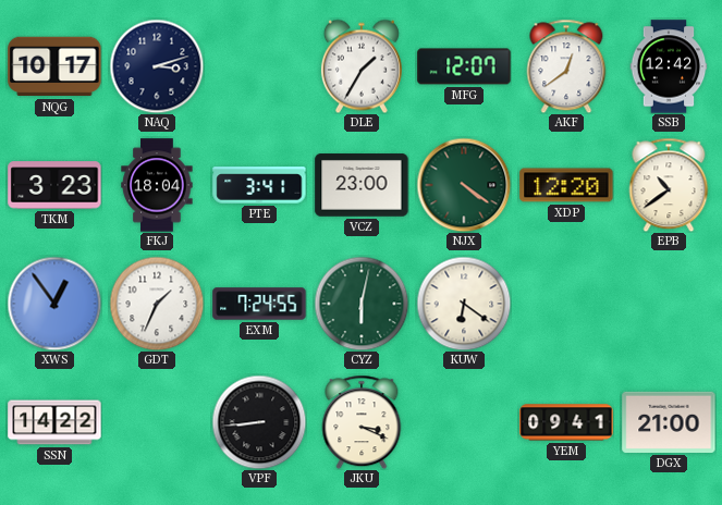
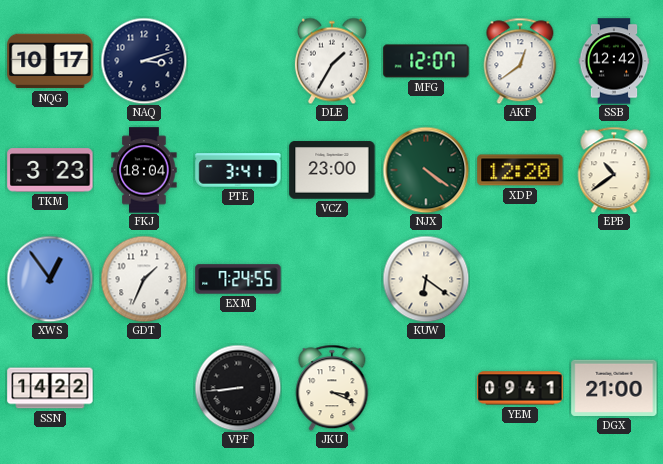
CYZ: 6:02 -> none
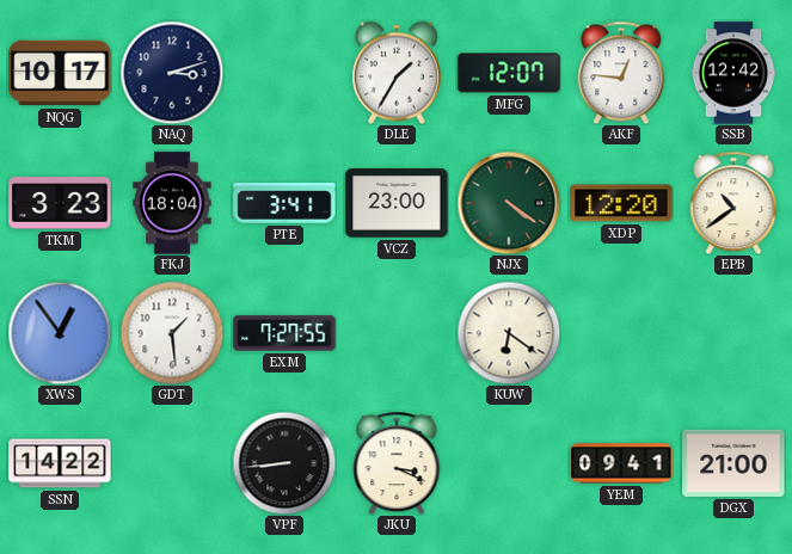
AKF: 12:39 -> 12:46
GDT: 1:34 -> 1:29
EXM: 7:24 -> 7:27
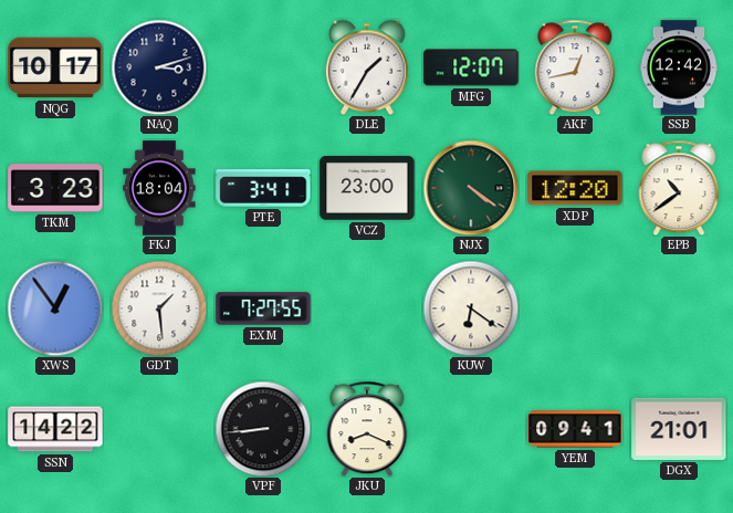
AKF: 12:46 -> 12:43
JKU: 3:19 -> 8:19
DGX: 21:00 -> 21:01
